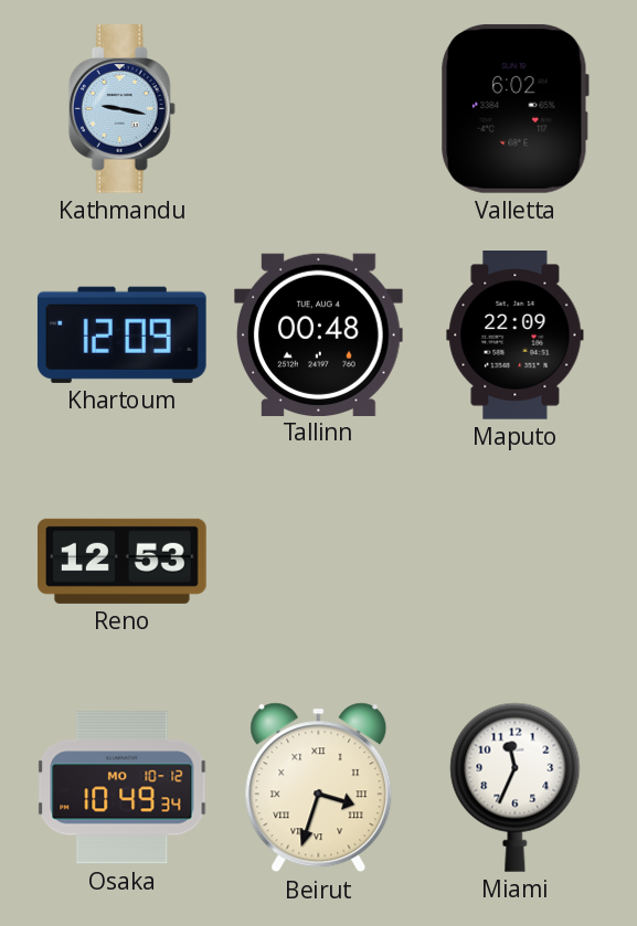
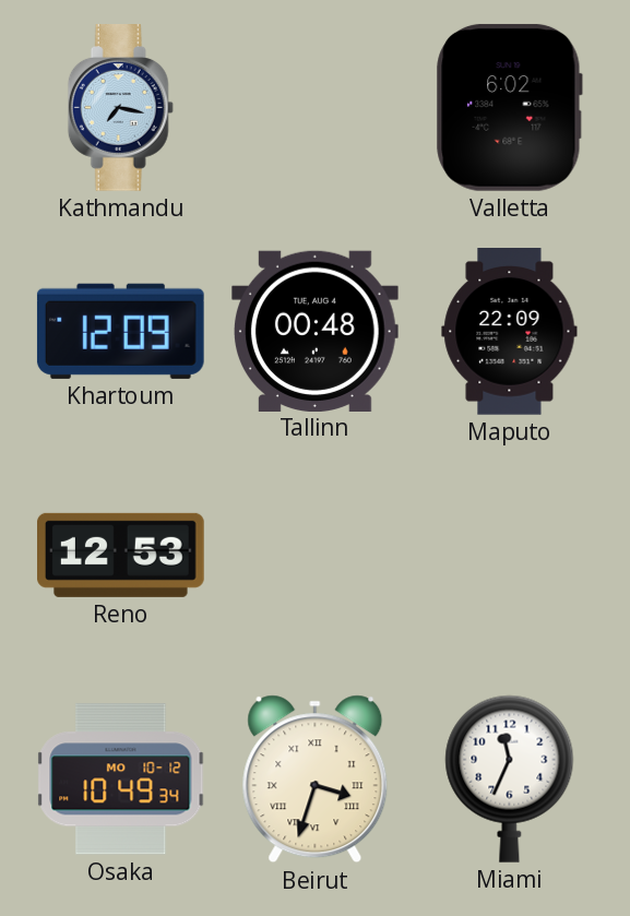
Kathmandu: 9:17 -> 7:17
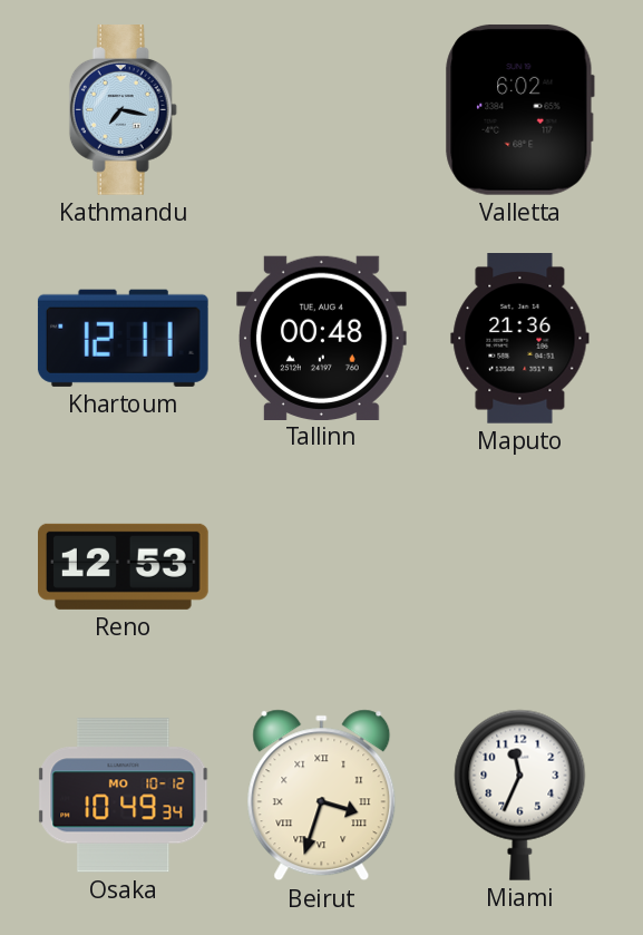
Khartoum: 12:09 -> 12:11
Maputo: 22:09 -> 21:36
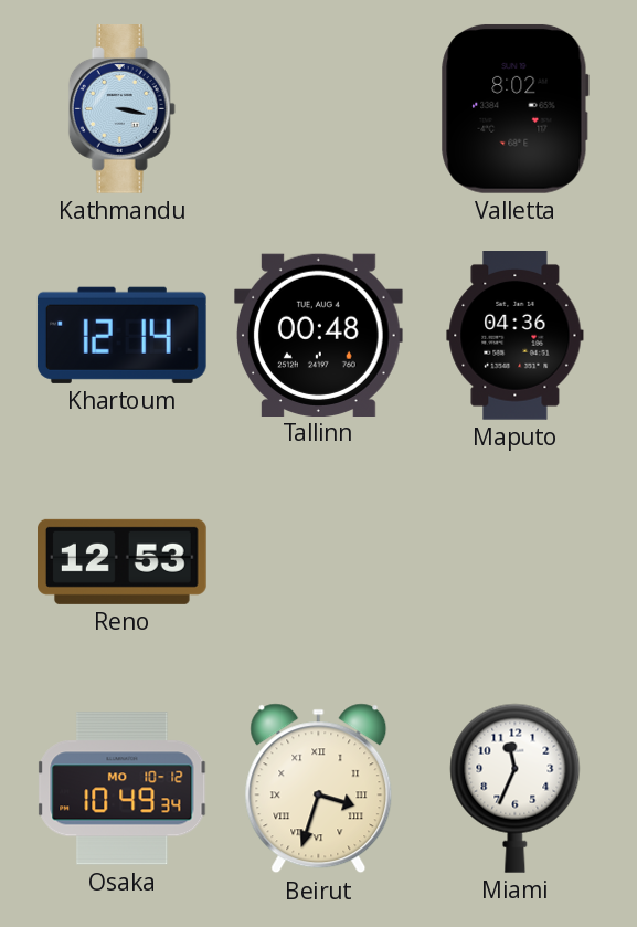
Kathmandu: 7:17 -> 3:17
Valletta: 6:02 -> 8:02
Khartoum: 12:11 -> 12:14
Maputo: 21:36 -> 04:36
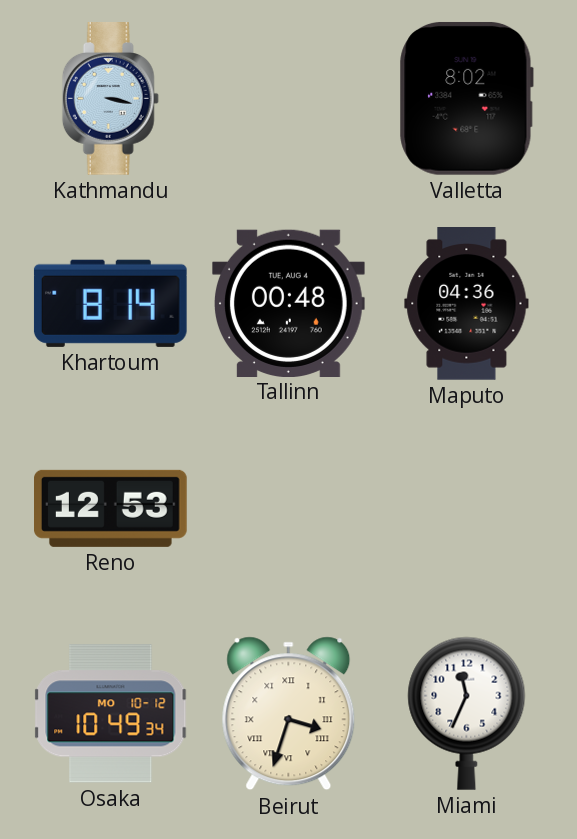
Khartoum: 12:14 -> 8:14
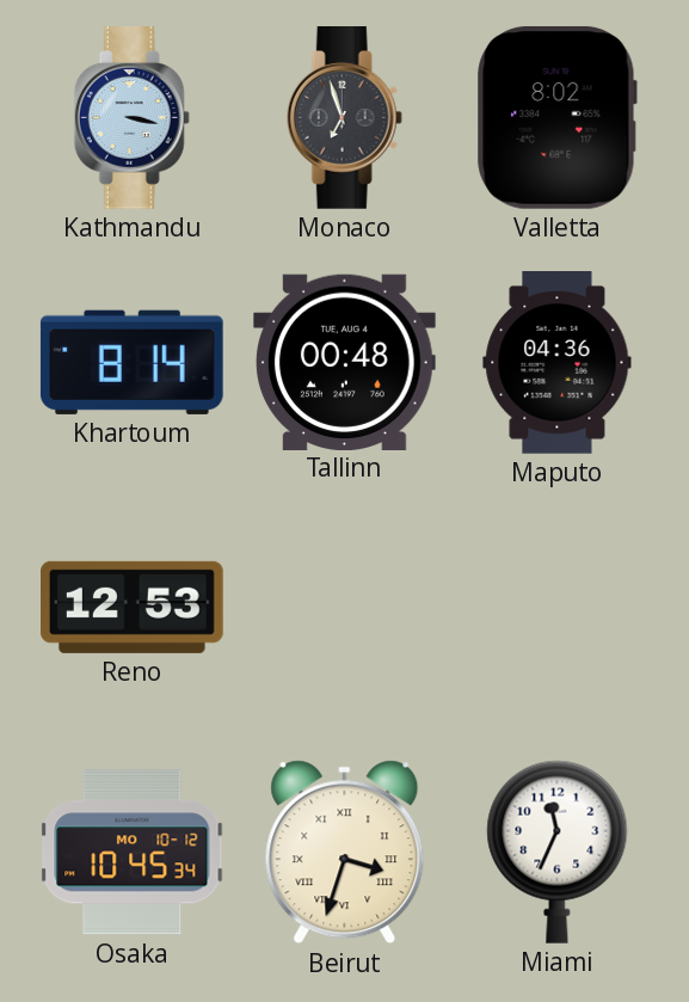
Monaco: none -> 6:57
Osaka: 10:49 -> 10:45
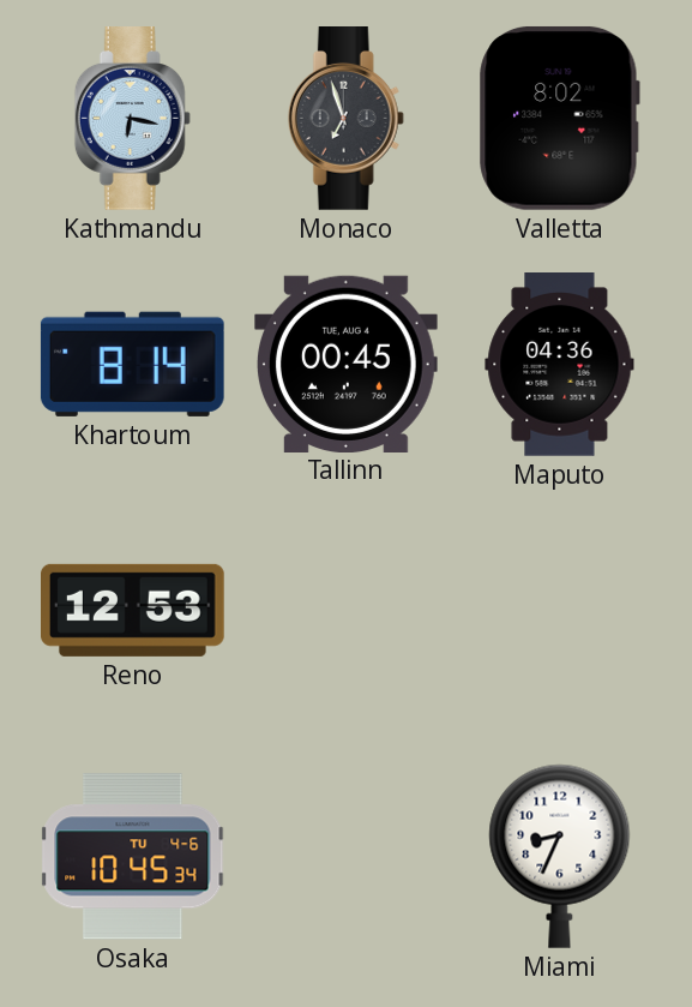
Kathmandu: 3:17 -> 6:17
Tallinn: 00:48 -> 00:45
Osaka date: MO 10-12 -> TU 4-6
Beirut: 3:33 -> none
Miami: 11:34 -> 8:34
